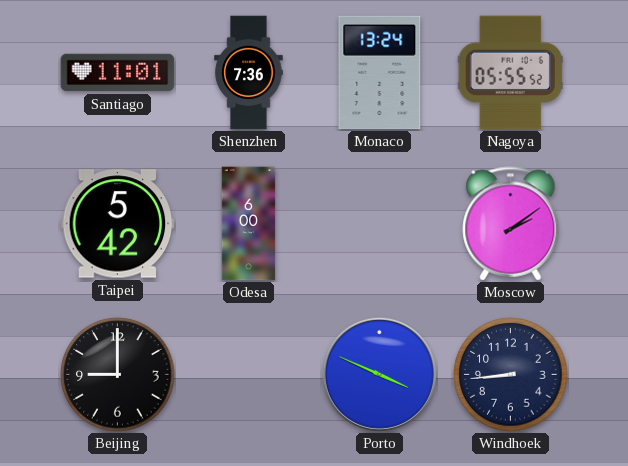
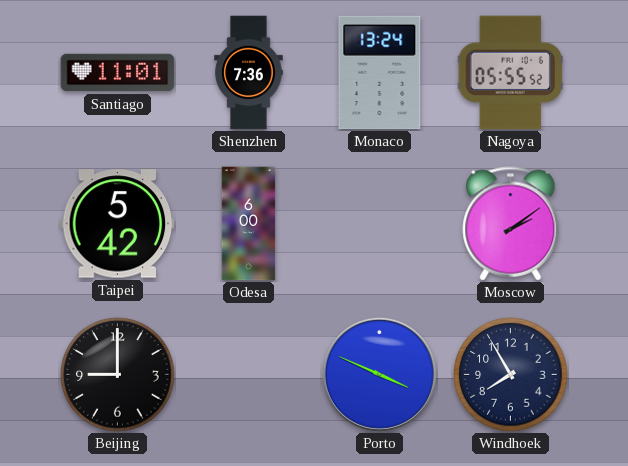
Windhoek: 8:44 -> 7:55
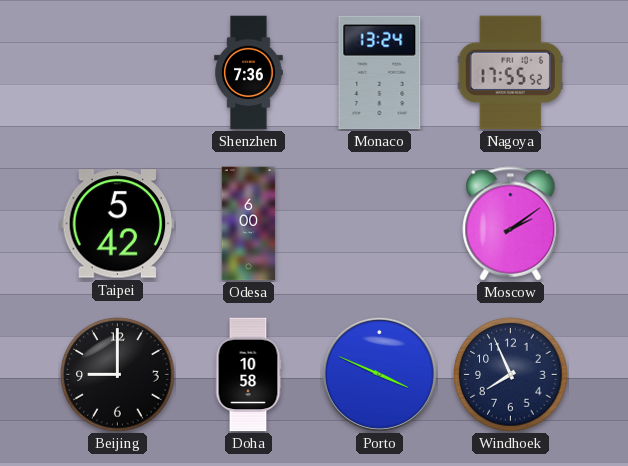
Santiago: 11:01 -> none
Nagoya: 05:55 -> 17:55
Doha: none -> 10:58
Windhoek: 7:55 -> 7:56
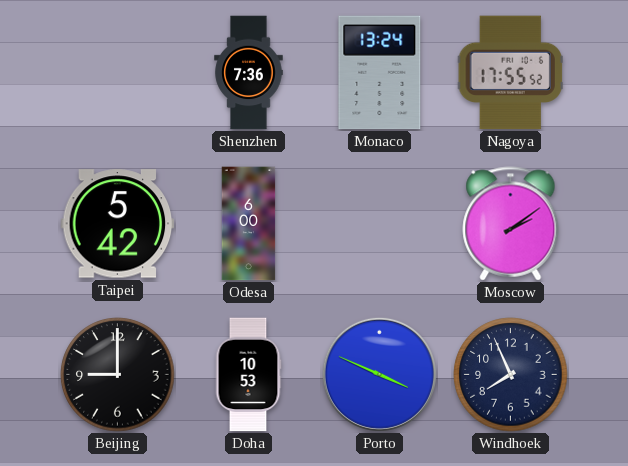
Doha: 10:58 -> 10:53
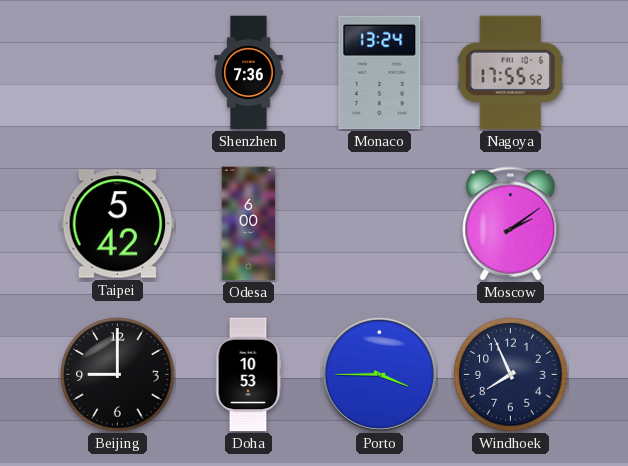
Porto: 3:49 -> 3:45
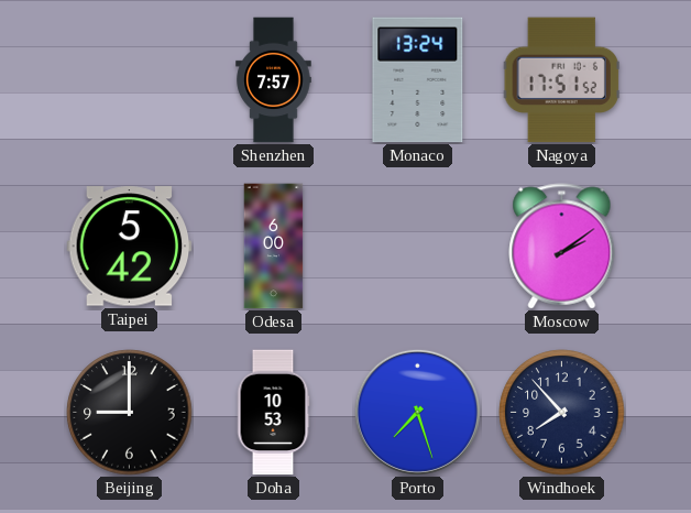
Shenzhen: 7:36 -> 7:57
Nagoya: 17:55 -> 17:51
Porto: 3:45 -> 7:27
Windhoek: 7:56 -> 7:53
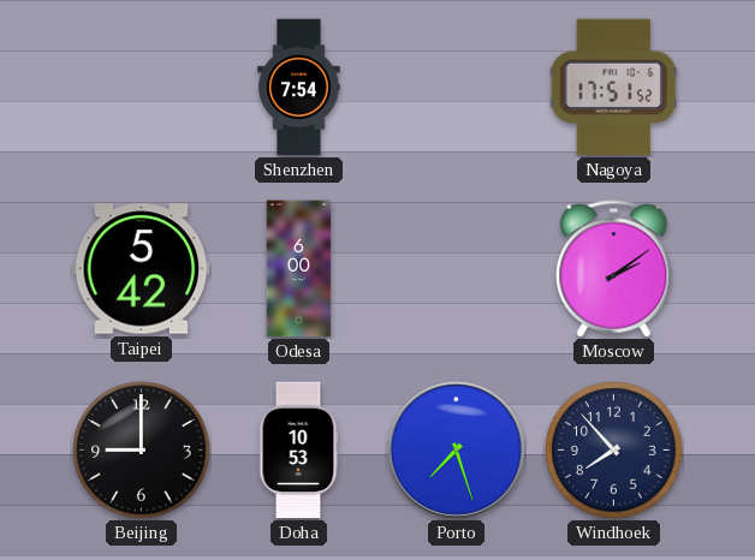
Shenzhen: 7:57 -> 7:54
Monaco: 13:24 -> none
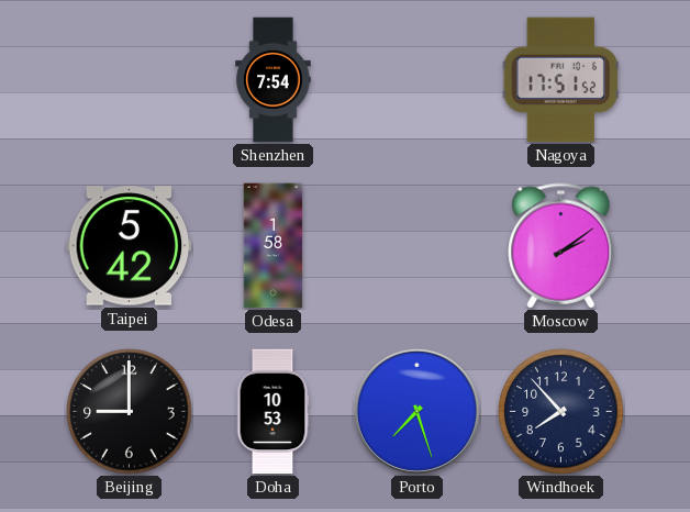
Odesa: 6:00 -> 1:58
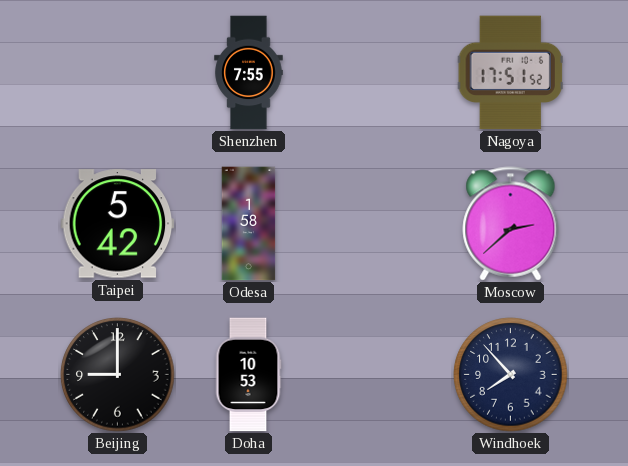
Shenzhen: 7:54 -> 7:55
Moscow: 2:09 -> 2:38
Porto: 7:27 -> none
